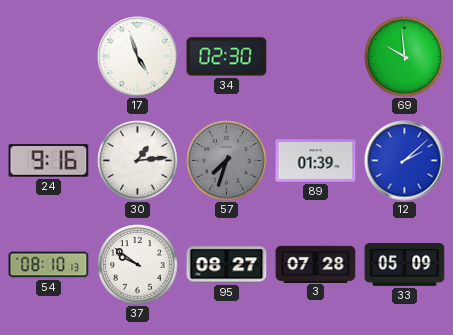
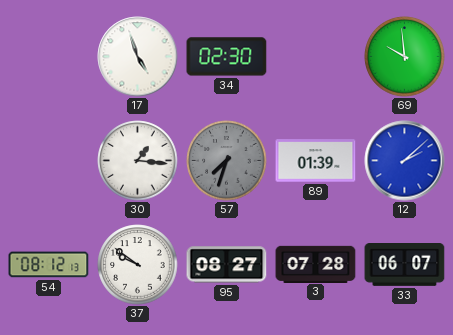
24: 9:16 -> none
30: 1:14 -> 1:16
54: 08:10 -> 08:12
33: 05:09 -> 06:07
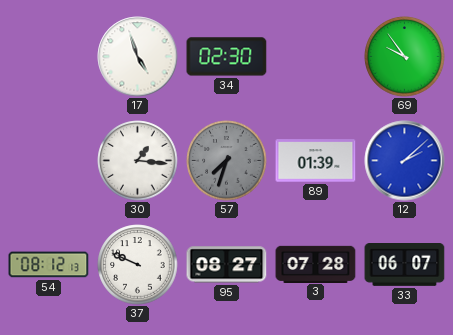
69: 9:59 -> 9:54
37: 9:51 -> 9:49
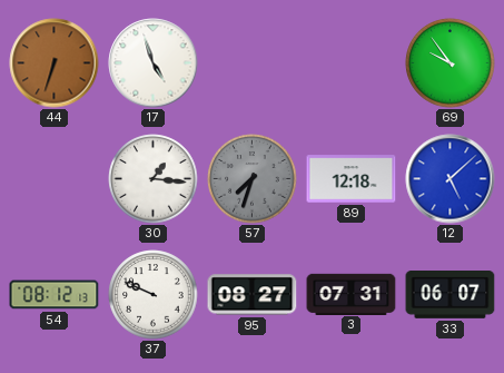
44: none -> 6:33
34: 02:30 -> none
89: 01:39 -> 12:18
12: 2:08 -> 5:08
3: 07:28 -> 07:31
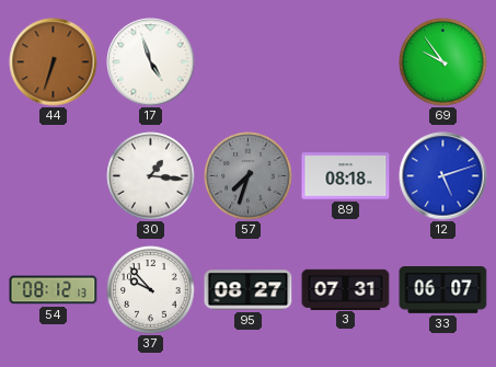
89: 12:18 -> 08:18
12: 5:08 -> 5:12
37: 9:49 -> 9:53
